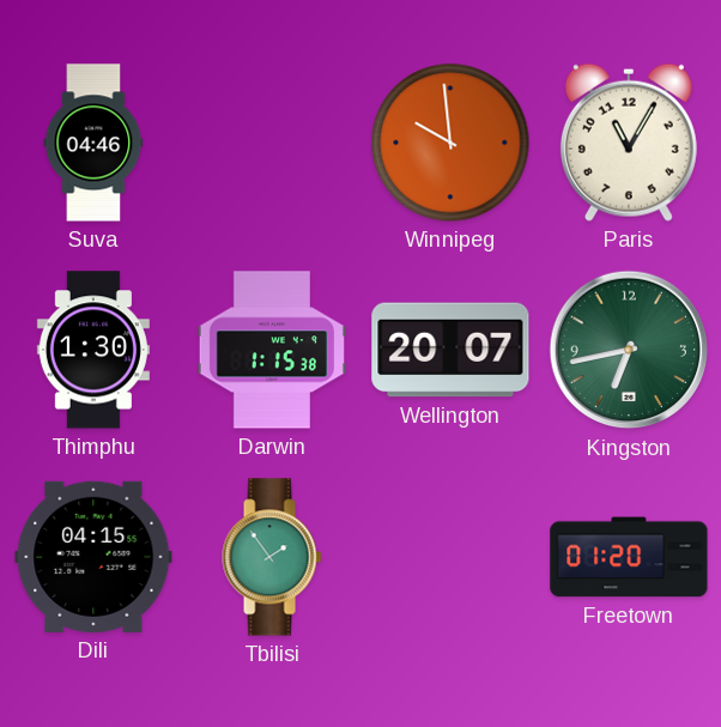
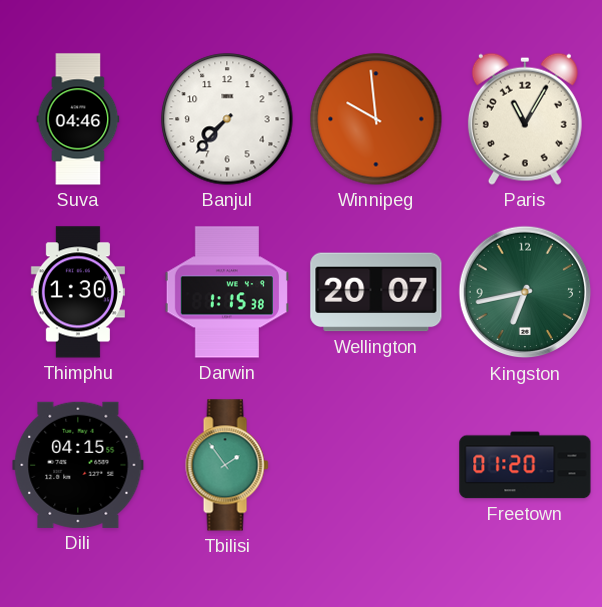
Banjul: none -> 7:37
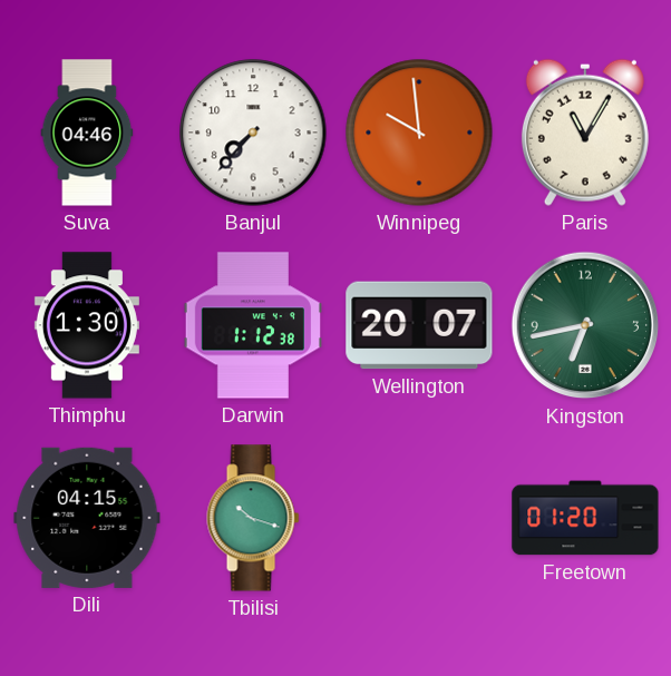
Darwin: 1:15 -> 1:12
Tbilisi: 1:54 -> 10:18
